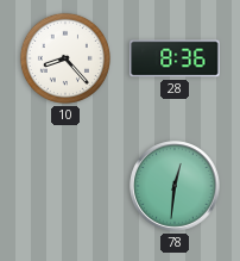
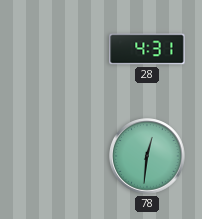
10: 8:23 -> none
28: 8:36 -> 4:31
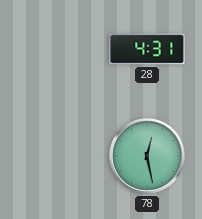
78: 12:31 -> 12:28
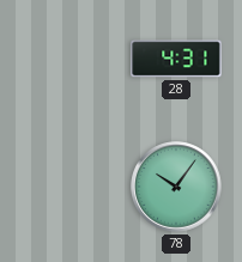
78: 12:28 -> 10:06
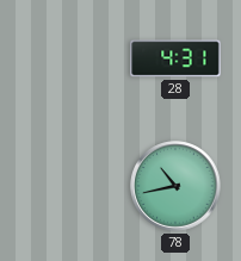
78: 10:06 -> 10:43
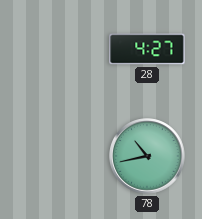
28: 4:31 -> 4:27
